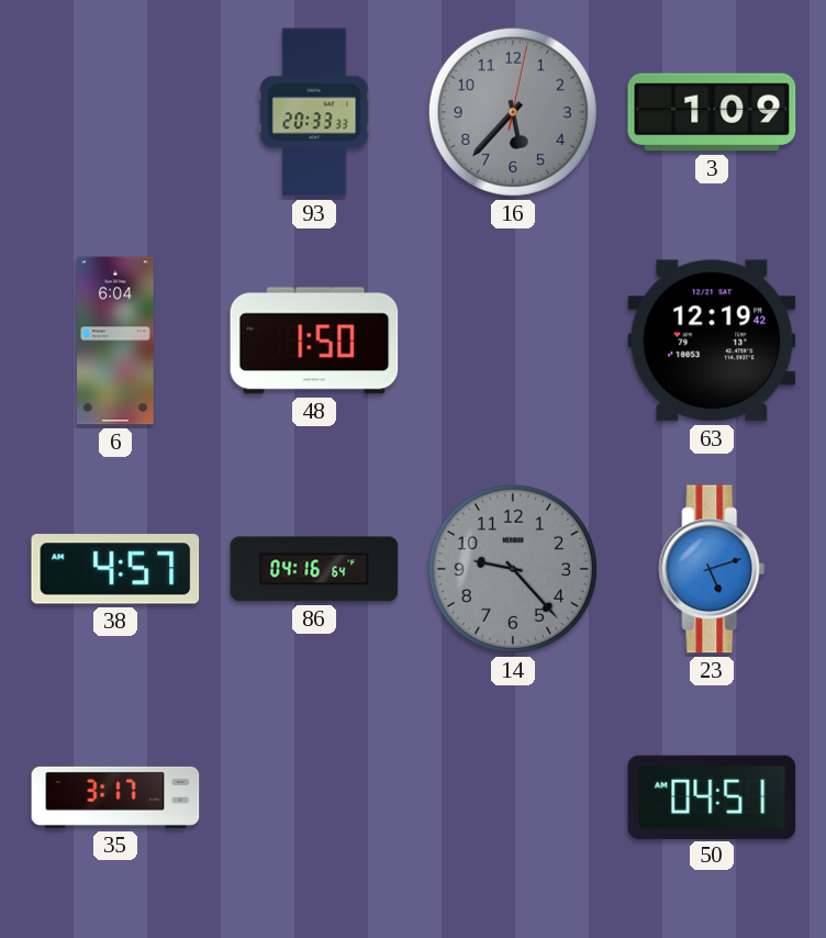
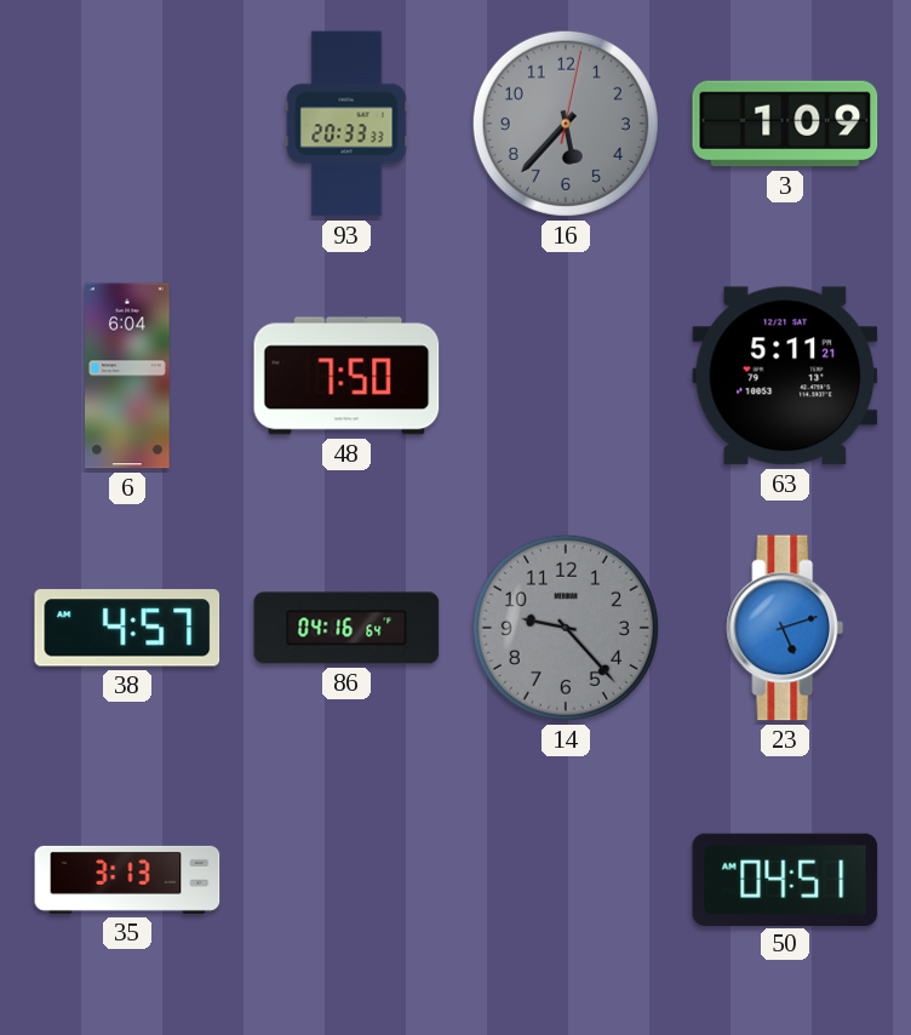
48: 1:50 -> 7:50
63: 12:19 -> 5:11
35: 3:17 -> 3:13
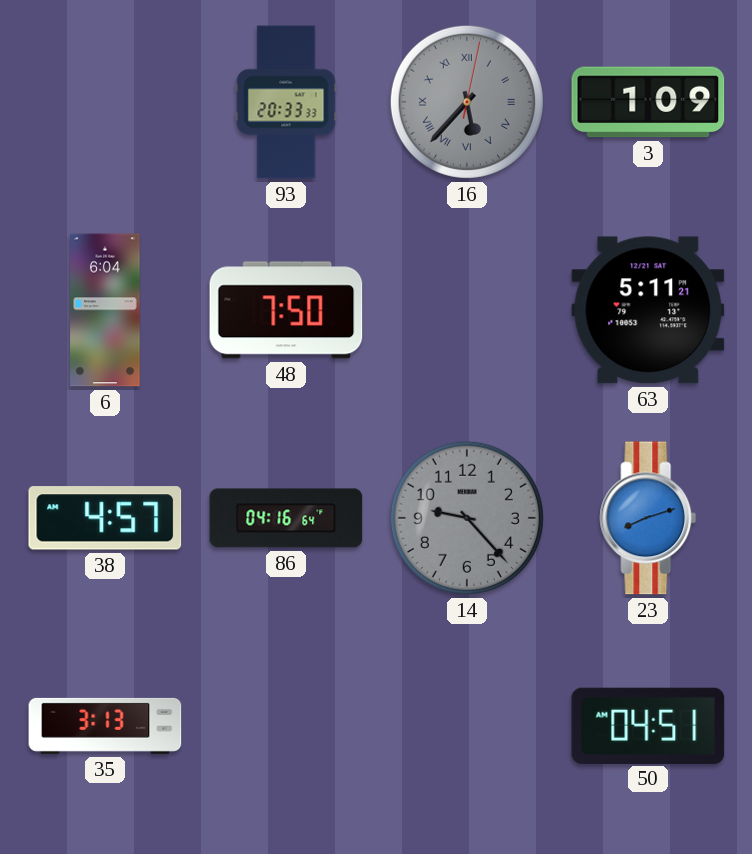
16 numerals: Arabic -> Roman
23: 5:12 -> 8:12
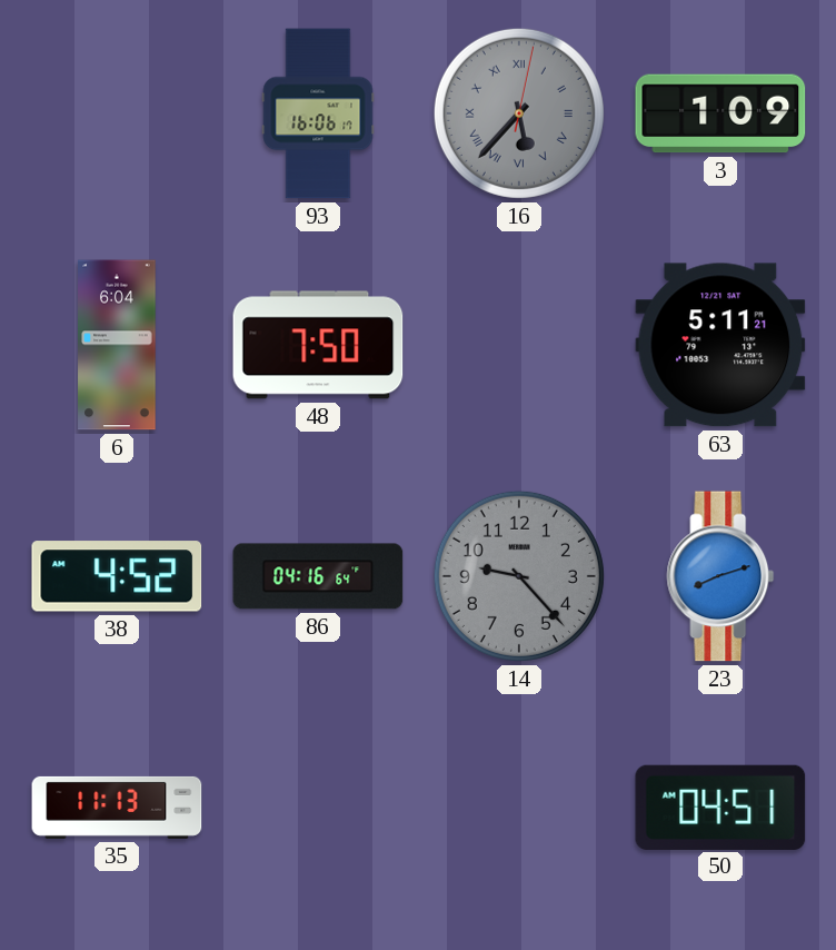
93: 20:33 -> 16:06
38: 4:57 -> 4:52
35: 3:13 -> 11:13
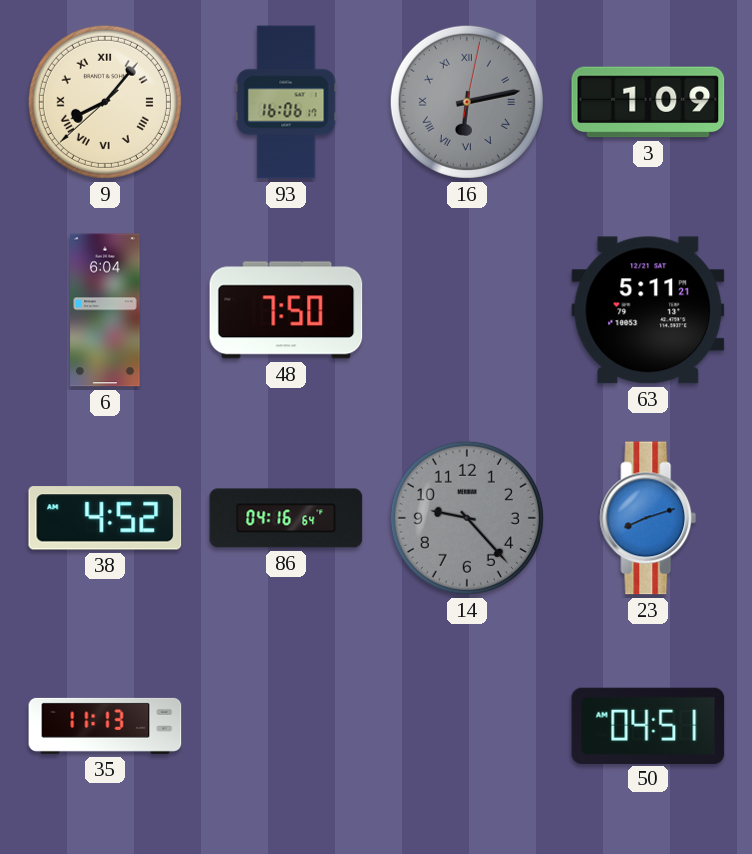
9: none -> 8:06
16: 5:37 -> 6:13
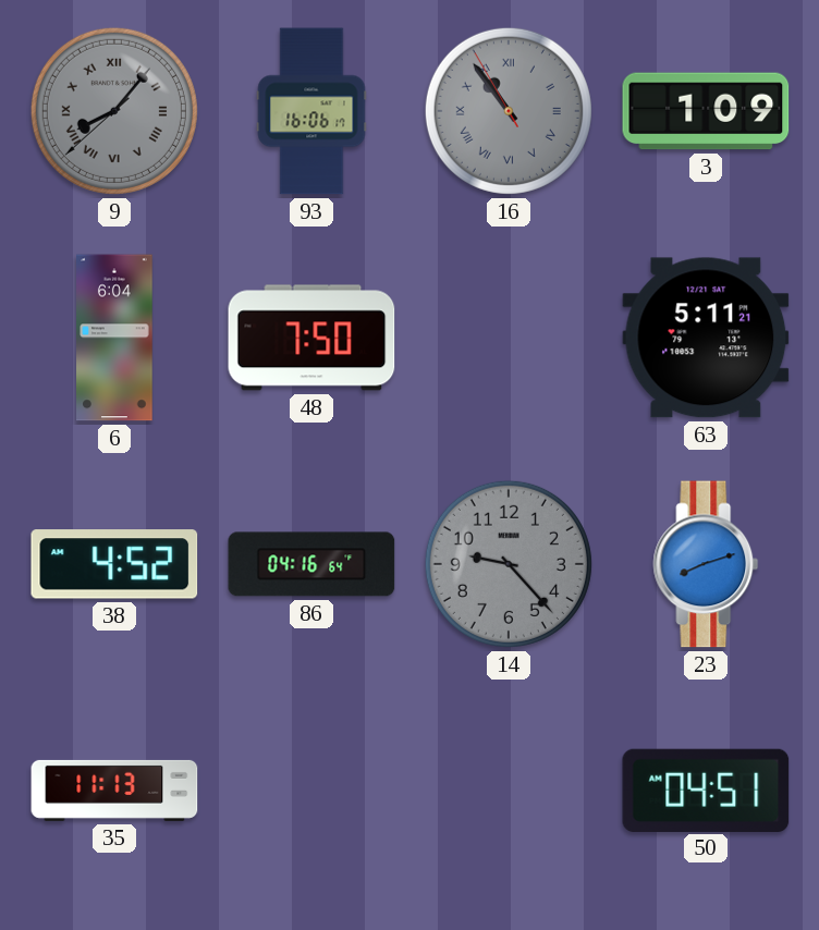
9 dial: cream -> grey
16: 6:13 -> 10:53
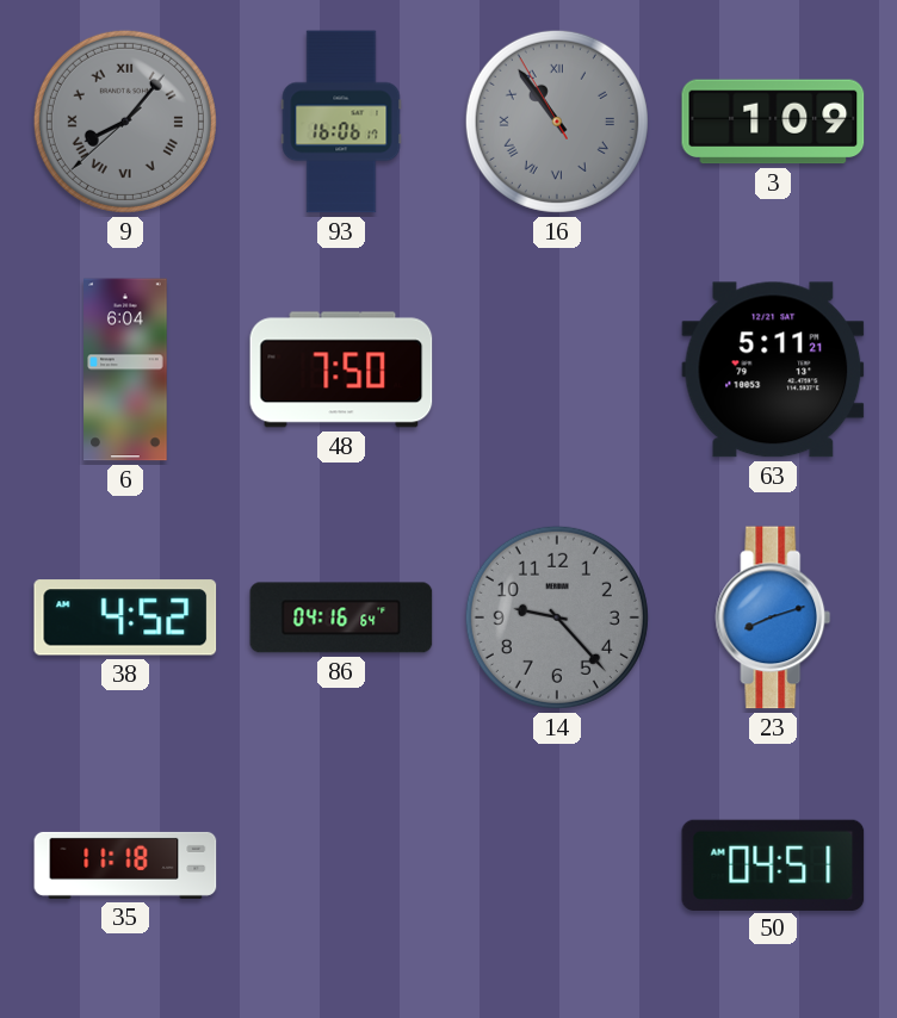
35: 11:13 -> 11:18
